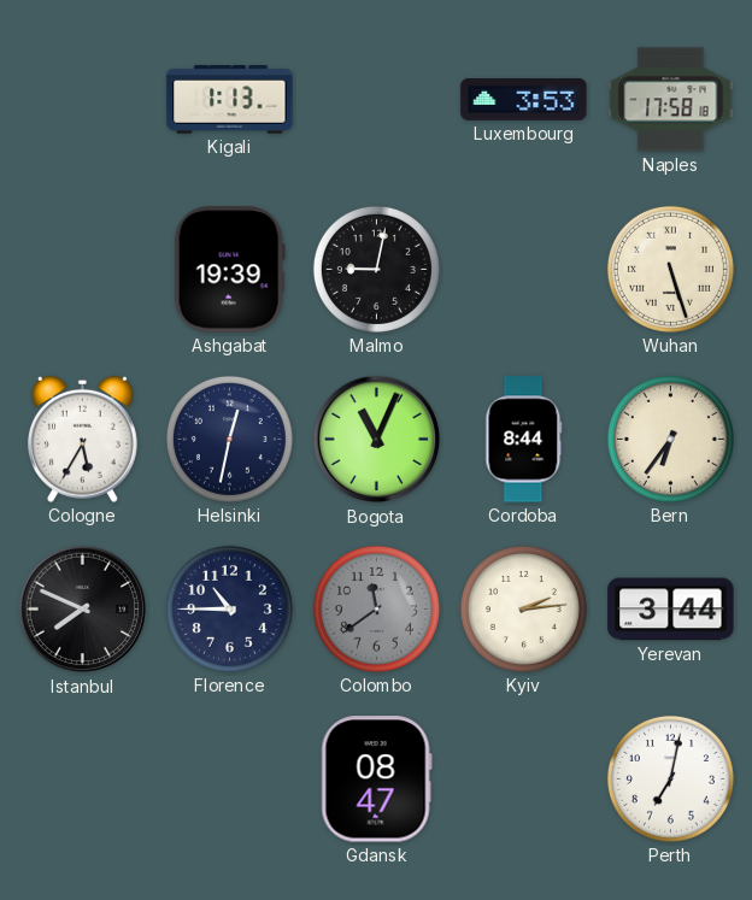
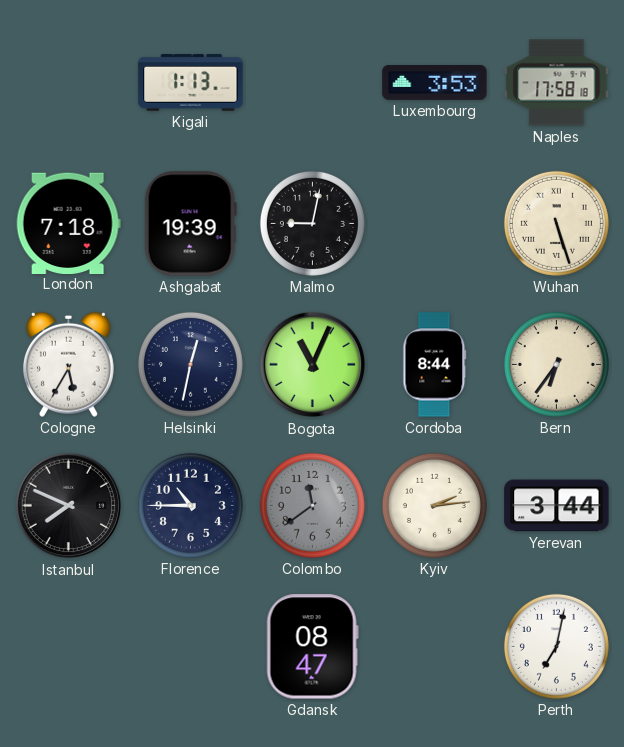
London: none -> 7:18
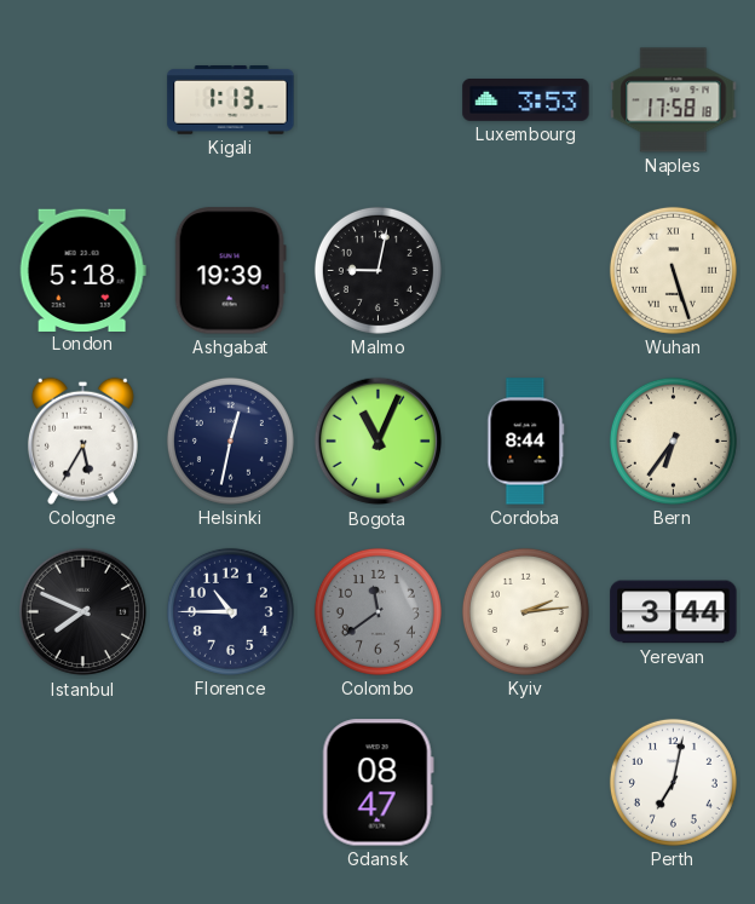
London: 7:18 -> 5:18
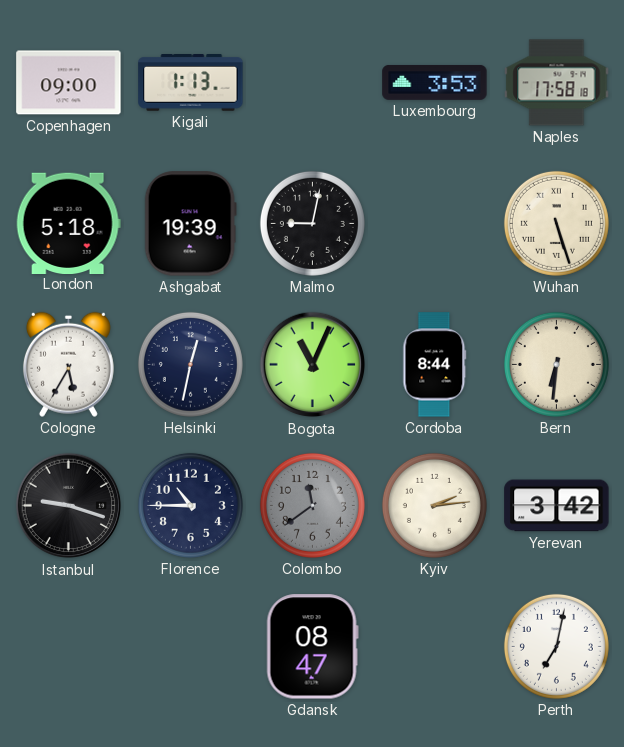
Copenhagen: none -> 09:00
Bern: 6:36 -> 6:31
Istanbul: 7:49 -> 9:18
Yerevan: 3:44 -> 3:42
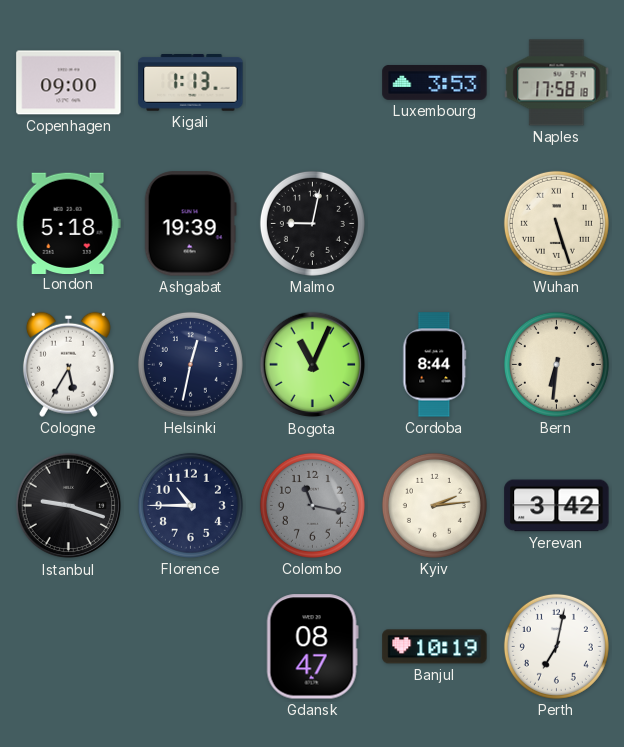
Colombo: 11:39 -> 11:17
Banjul: none -> 10:19
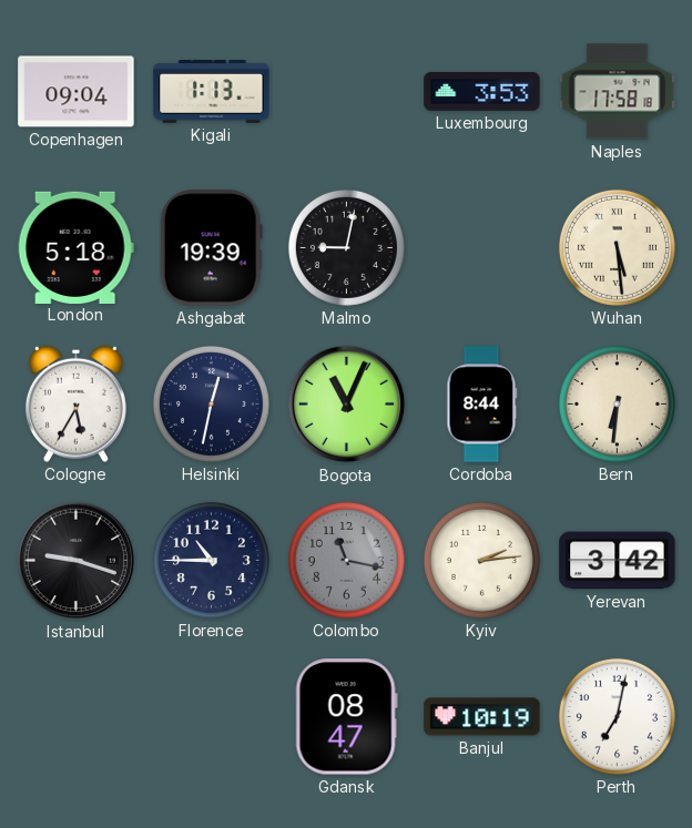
Copenhagen: 09:00 -> 09:04
Wuhan: 5:27 -> 5:29
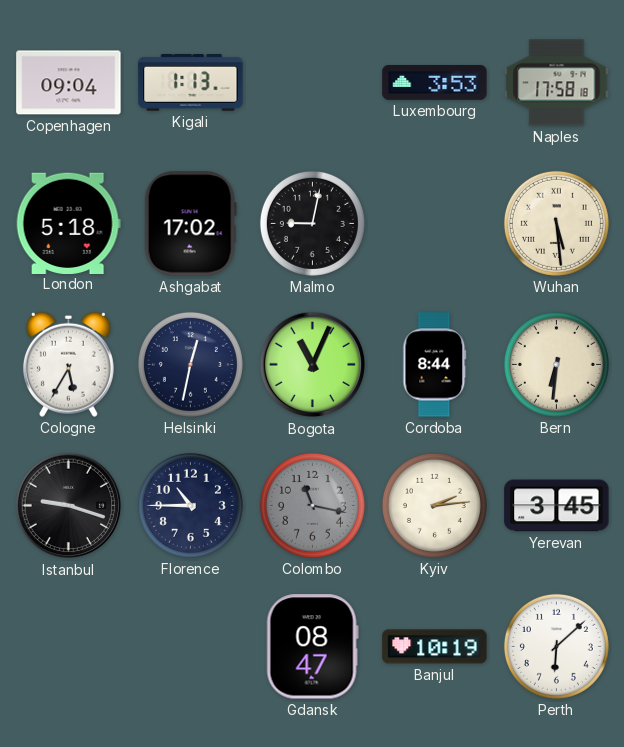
Ashgabat: 19:39 -> 17:02
Yerevan: 3:42 -> 3:45
Perth: 7:02 -> 6:08
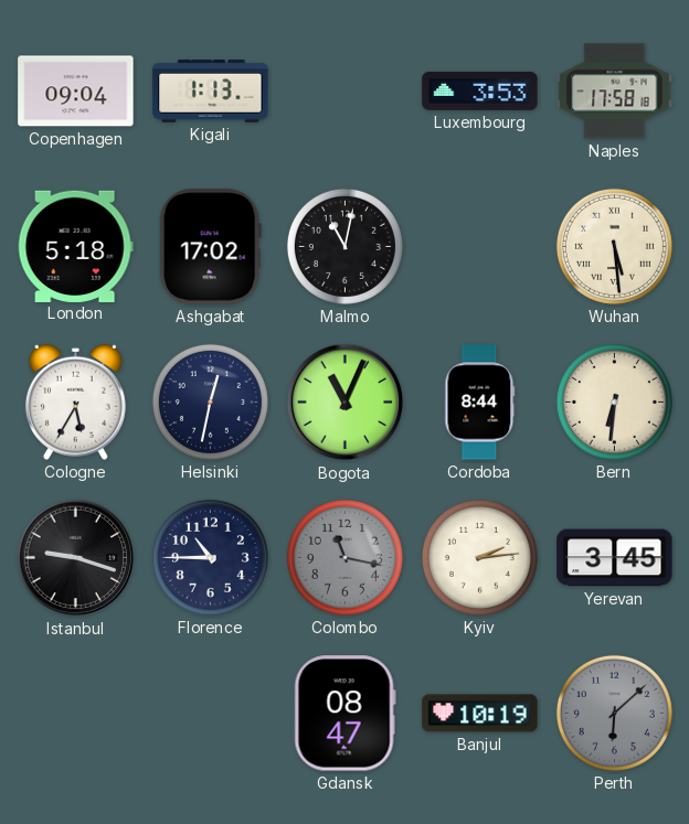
Malmo: 9:02 -> 11:02
Perth dial: white -> grey
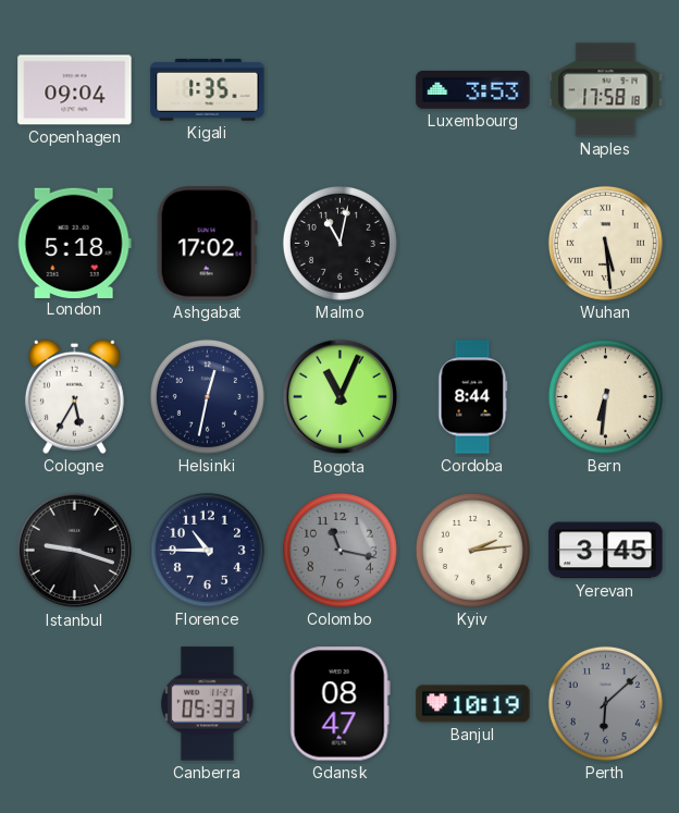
Kigali: 1:13 -> 1:35
Canberra: none -> 05:33
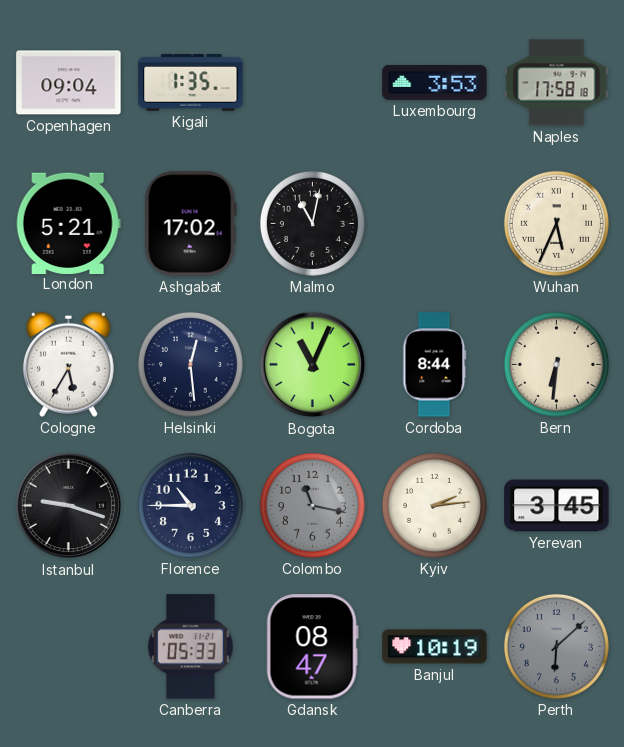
London: 5:18 -> 5:21
Wuhan: 5:29 -> 5:34
Helsinki: 12:32 -> 12:29
